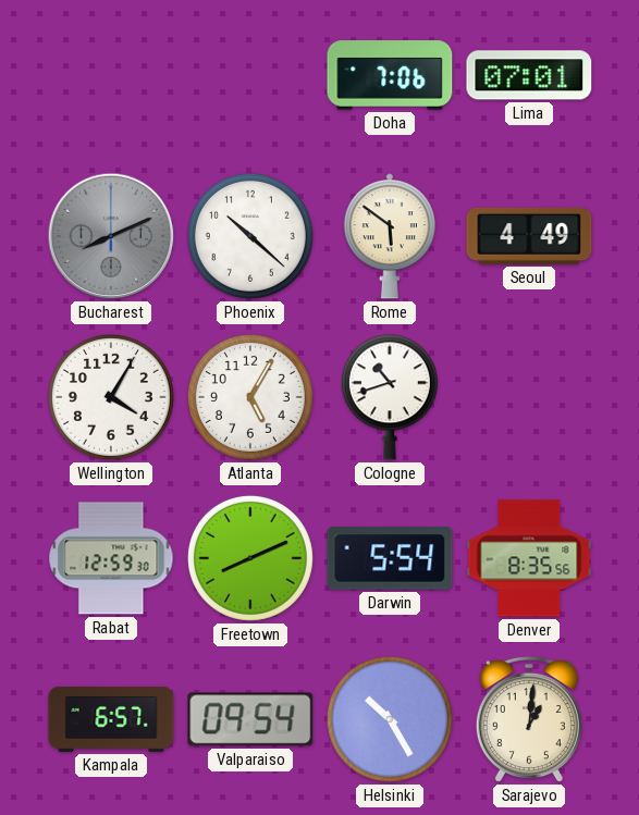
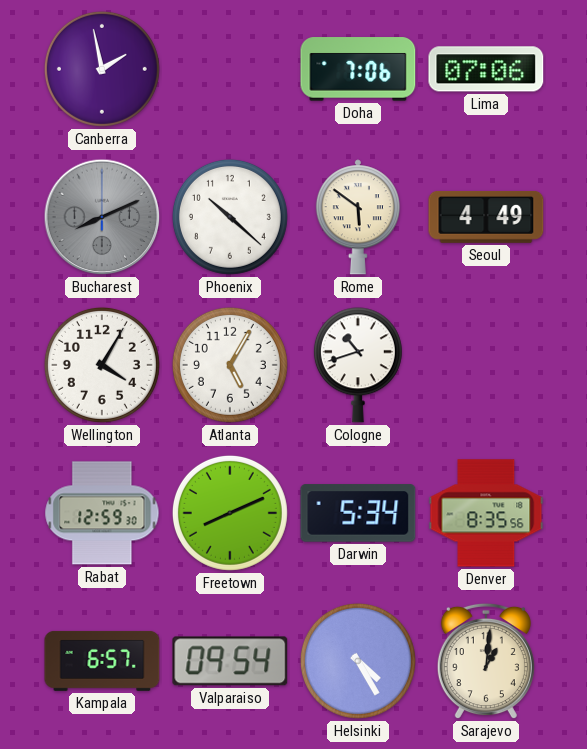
Canberra: none -> 1:58
Lima: 07:01 -> 07:06
Darwin: 5:54 -> 5:34
Helsinki: 10:25 -> 4:25
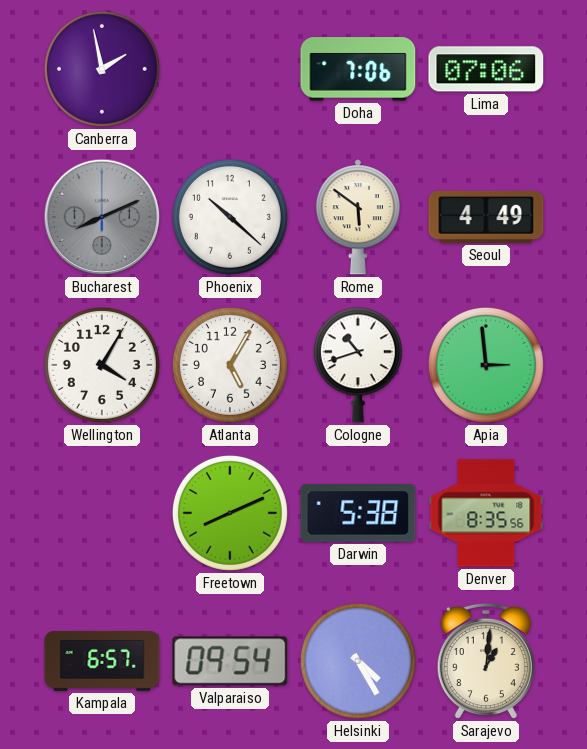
Apia: none -> 2:59
Rabat: 12:59 -> none
Darwin: 5:34 -> 5:38
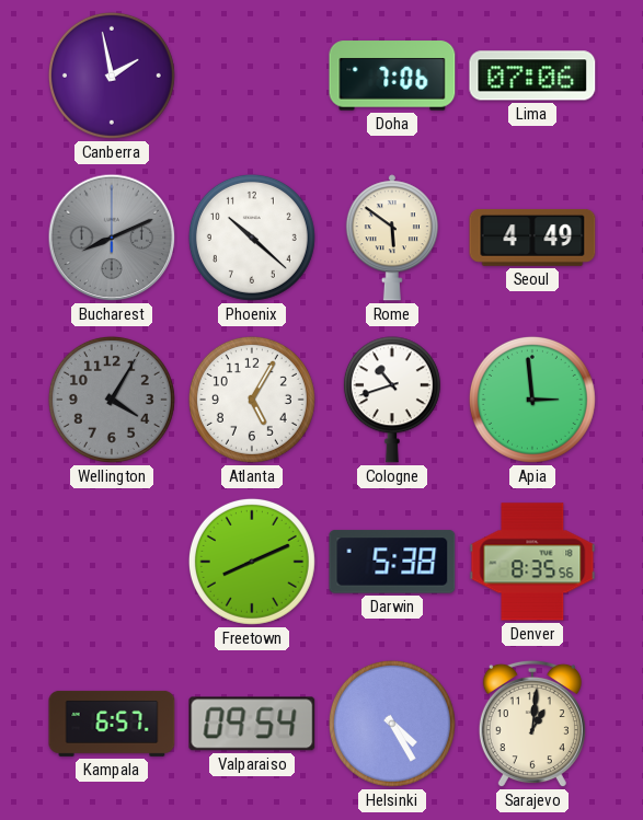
Wellington dial: white -> grey
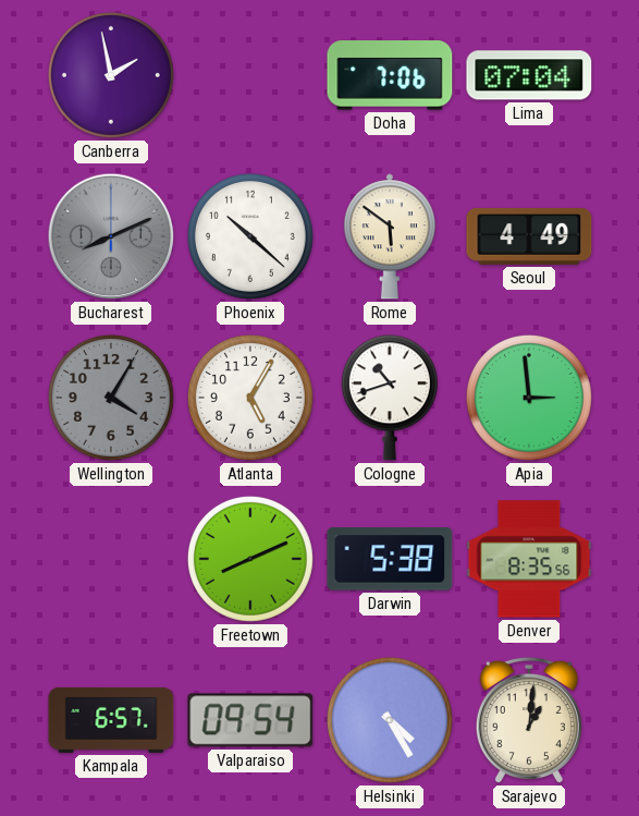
Lima: 07:06 -> 07:04
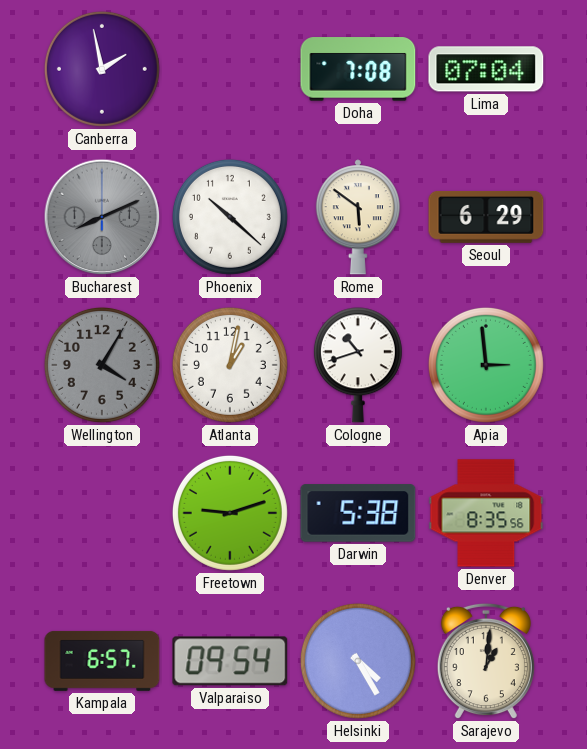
Doha: 7:06 -> 7:08
Seoul: 4:49 -> 6:29
Atlanta: 5:05 -> 1:02
Freetown: 8:11 -> 9:12
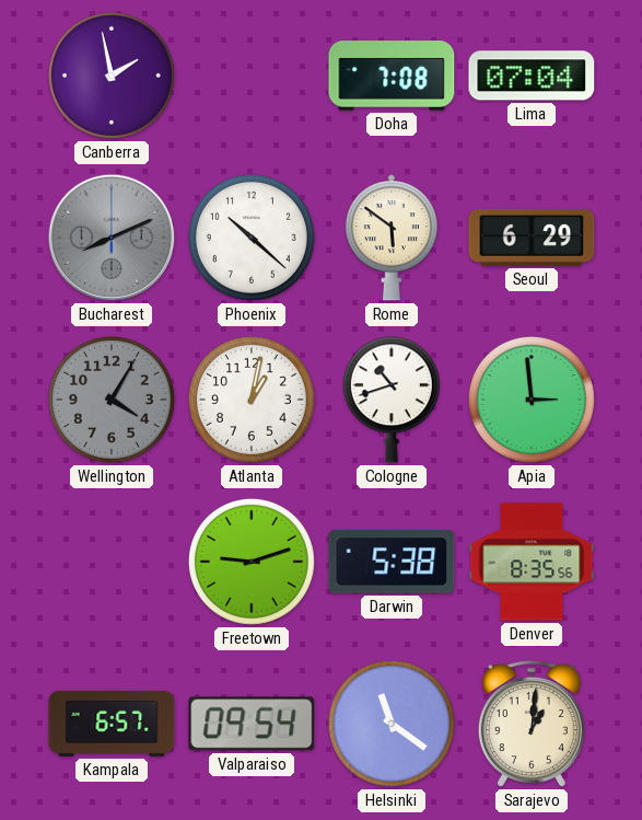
Helsinki: 4:25 -> 11:21
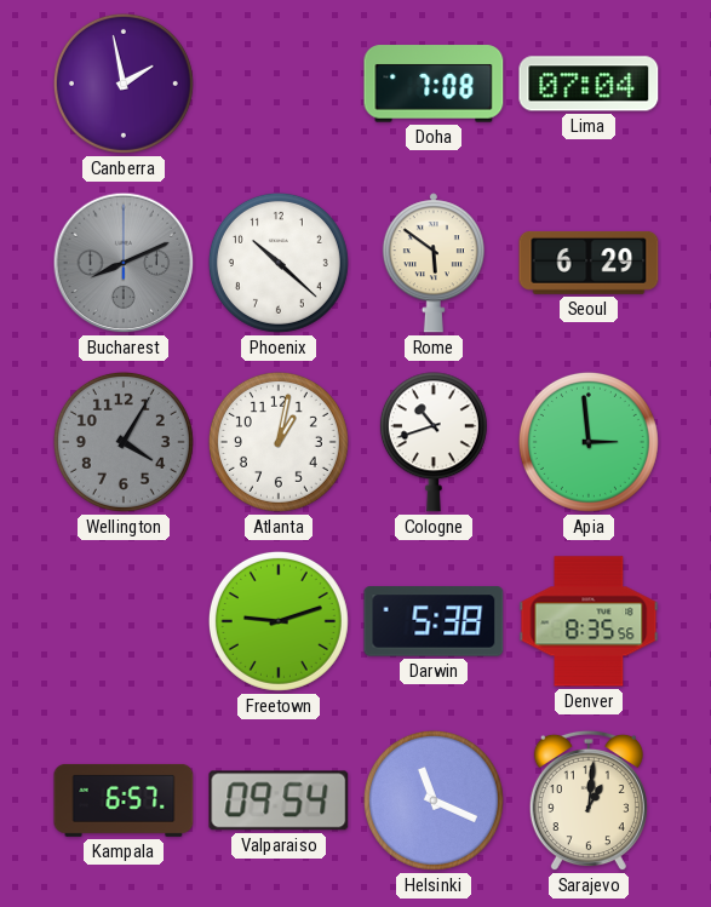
Helsinki: 11:21 -> 11:19
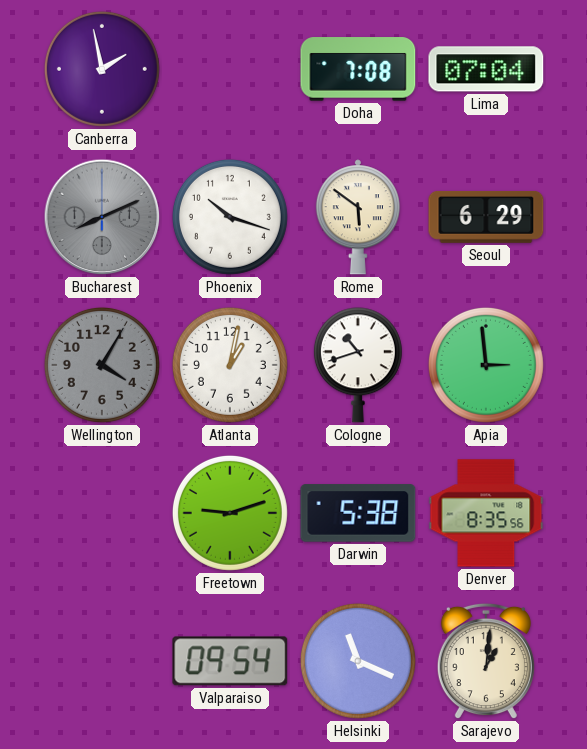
Phoenix: 10:22 -> 10:18
Kampala: 6:57 -> none
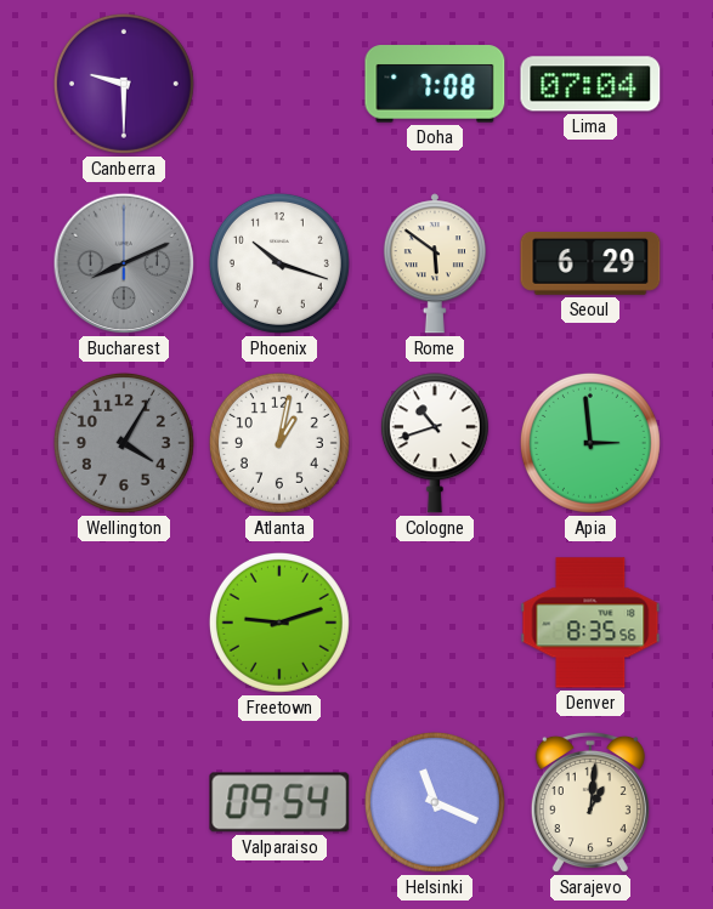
Canberra: 1:58 -> 9:30
Darwin: 5:38 -> none
